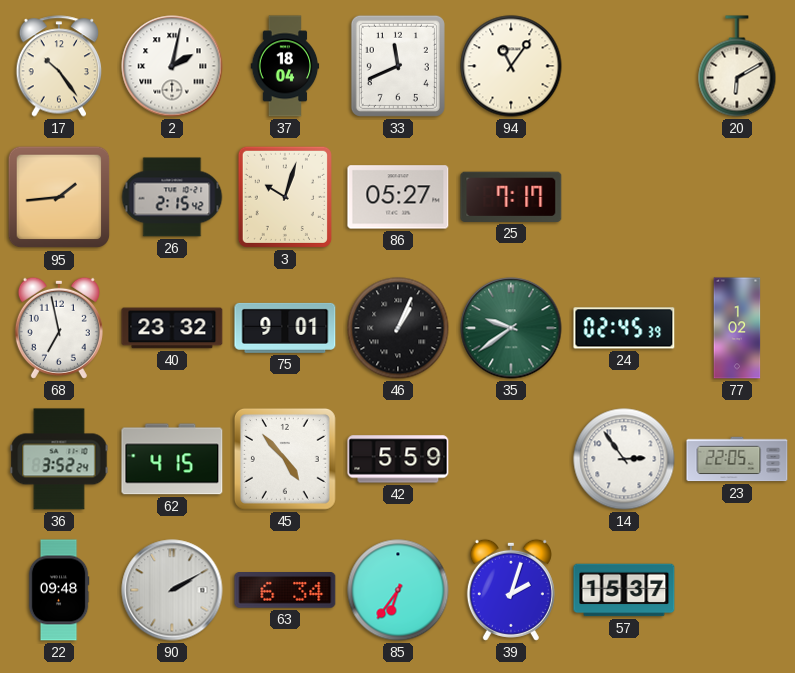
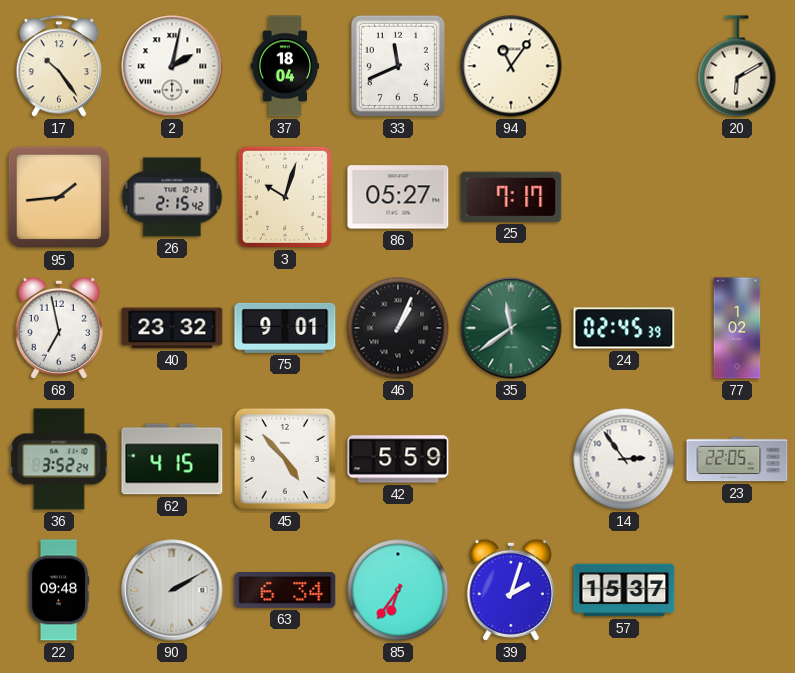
35: 9:39 -> 11:39
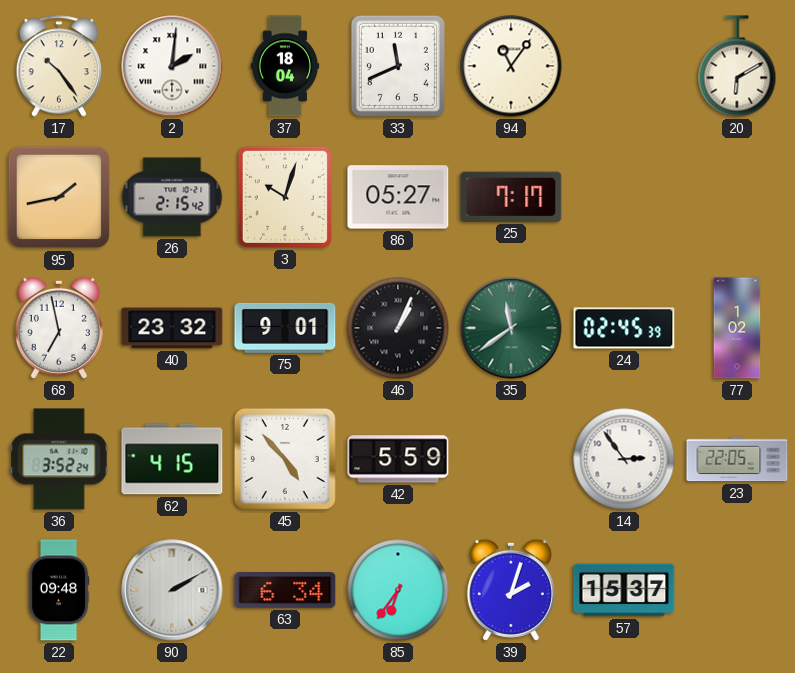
2: 2:02 -> 2:01
95: 1:44 -> 1:43
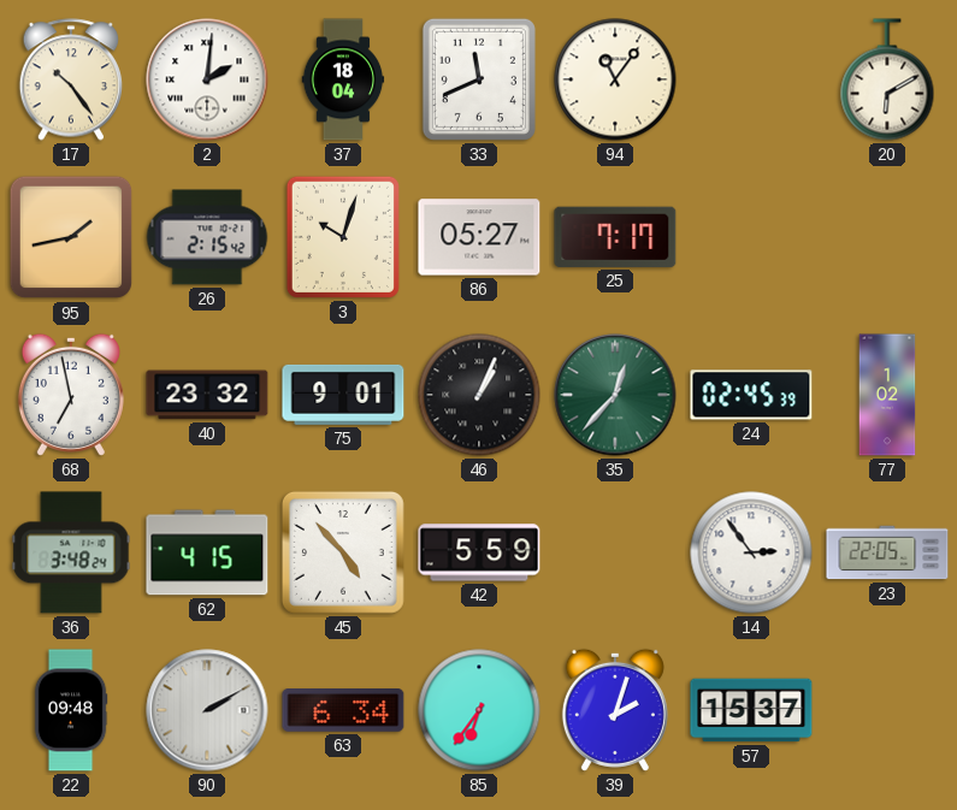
35: 11:39 -> 12:37
36: 3:52 -> 3:48
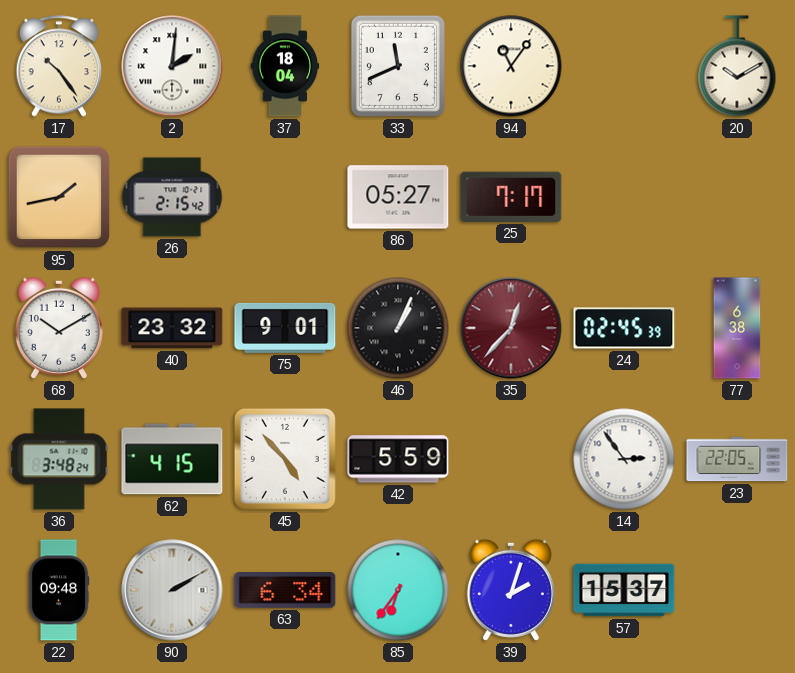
20: 6:10 -> 10:10
3: 10:03 -> none
68: 6:58 -> 10:10
35 dial: green -> burgundy
77: 1:02 -> 6:38
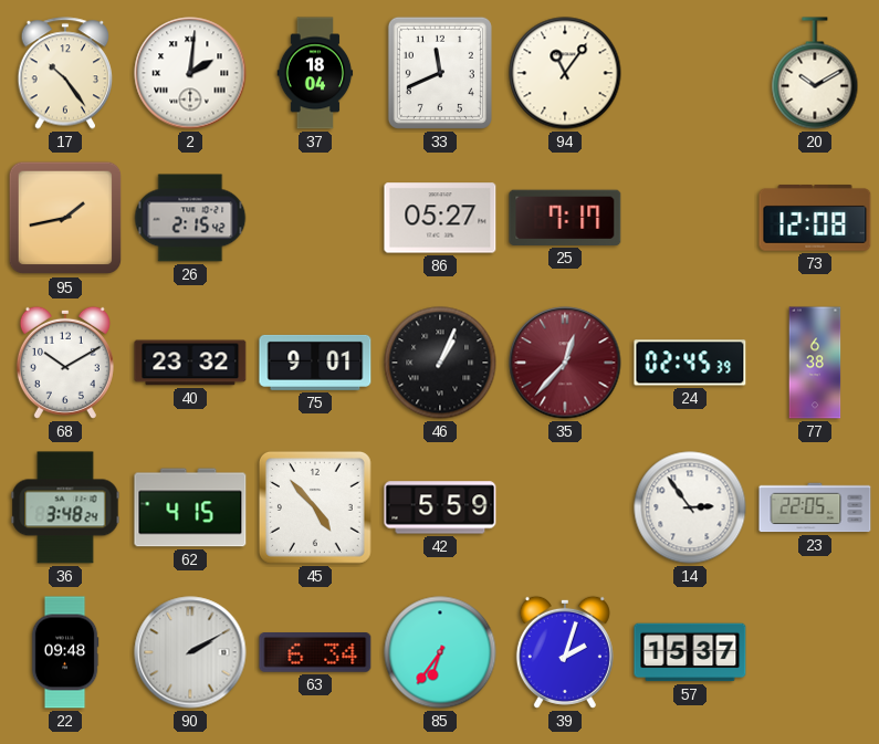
73: none -> 12:08
